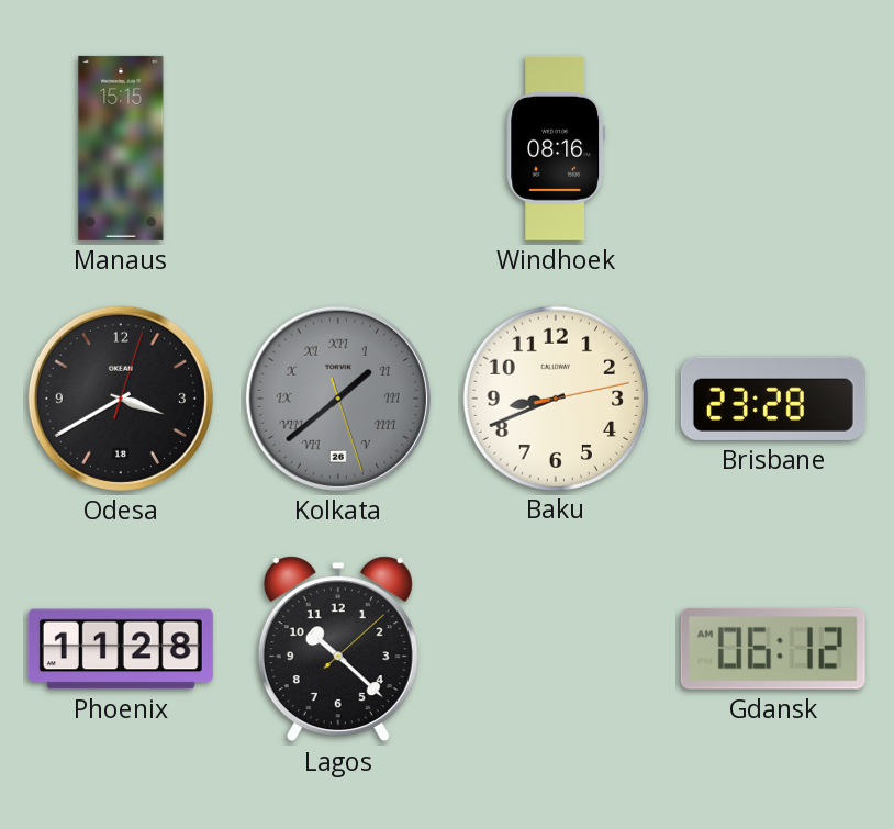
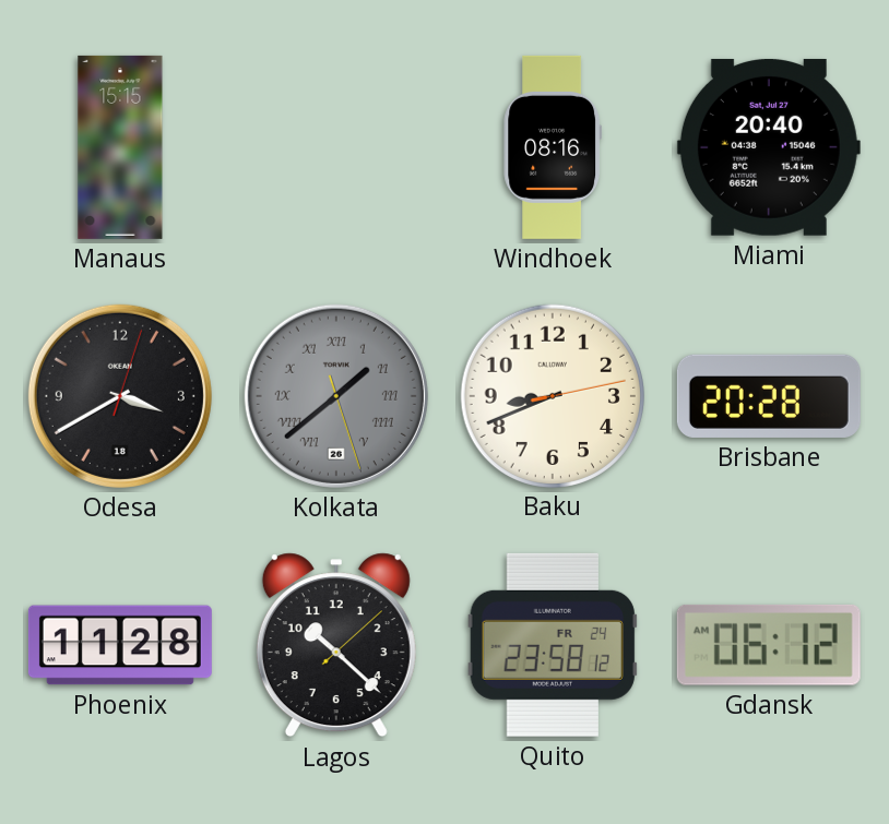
Miami: none -> 20:40
Brisbane: 23:28 -> 20:28
Quito: none -> 23:58
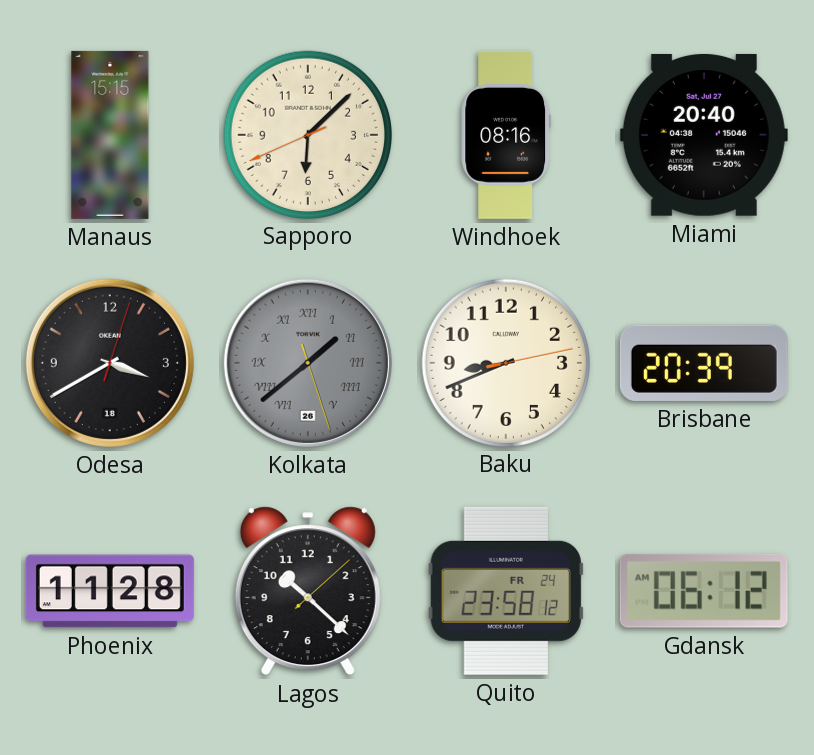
Sapporo: none -> 6:07
Brisbane: 20:28 -> 20:39
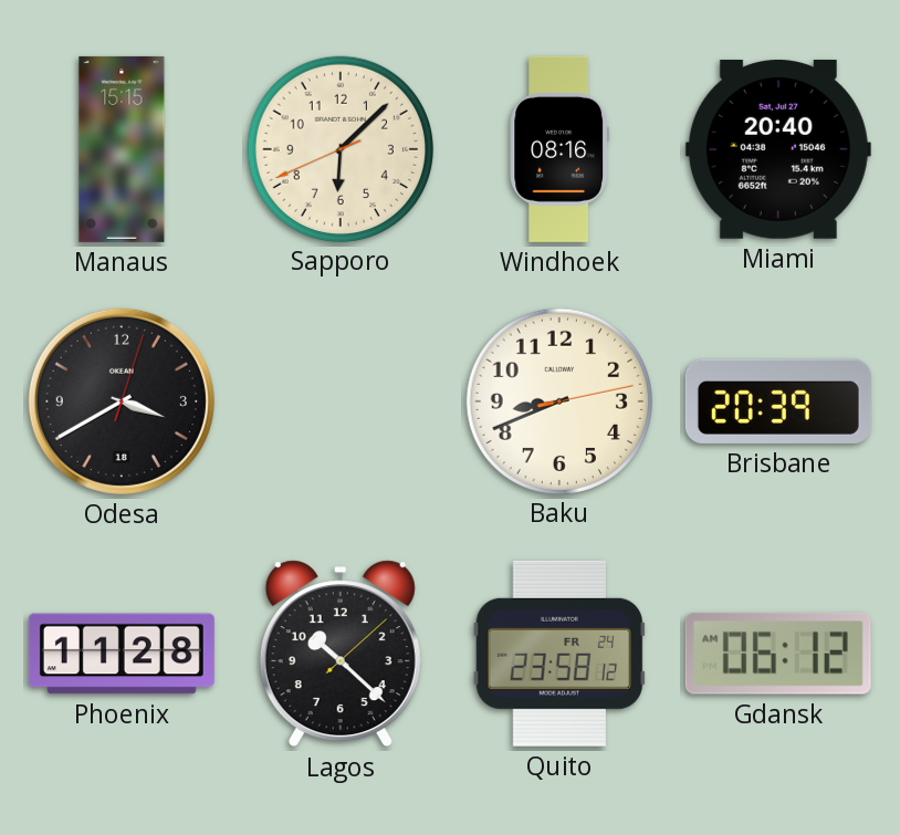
Kolkata: 1:38 -> none
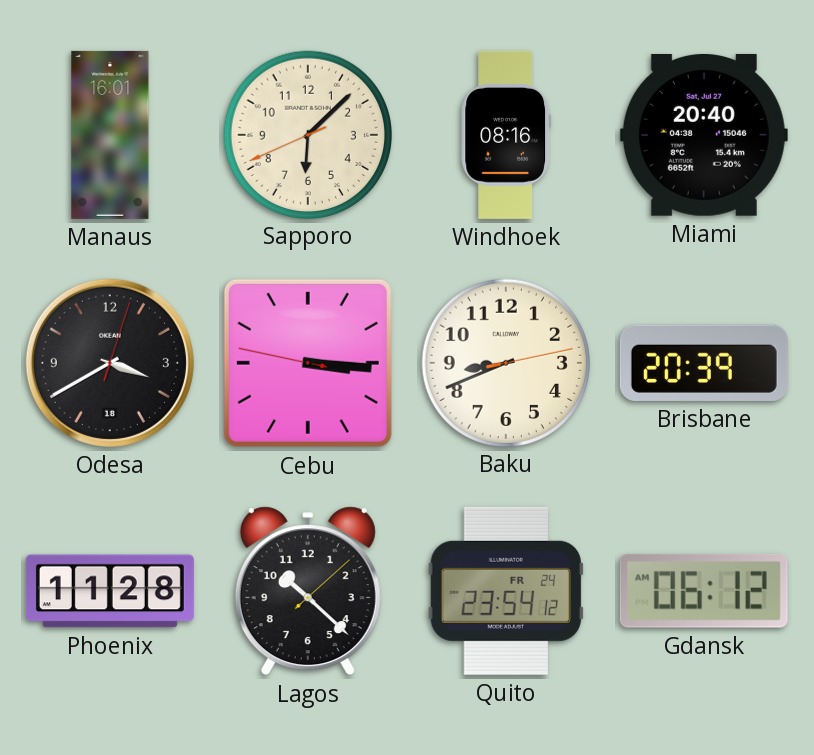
Manaus: 15:15 -> 16:01
Cebu: none -> 3:15
Quito: 23:58 -> 23:54
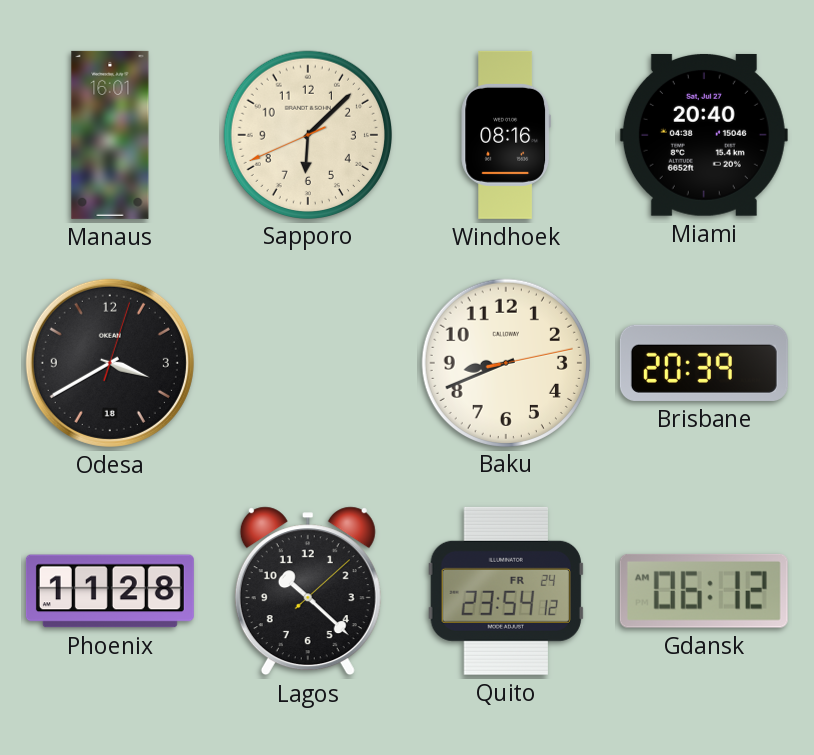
Cebu: 3:15 -> none
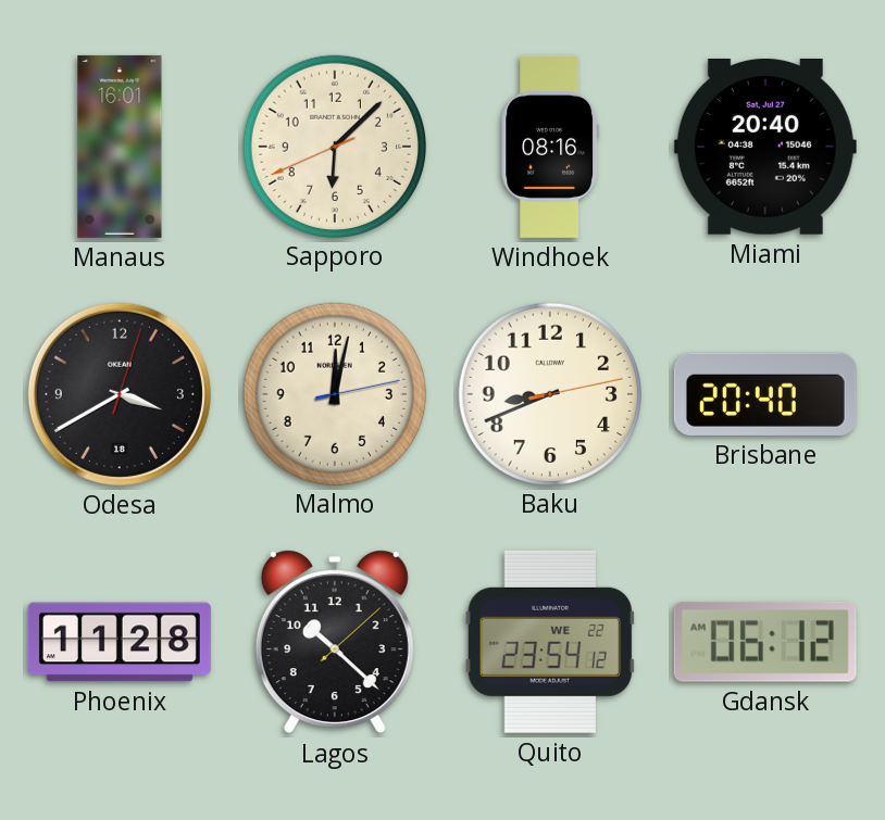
Malmo: none -> 12:02
Brisbane: 20:39 -> 20:40
Quito date: FR 24 -> WE 22
